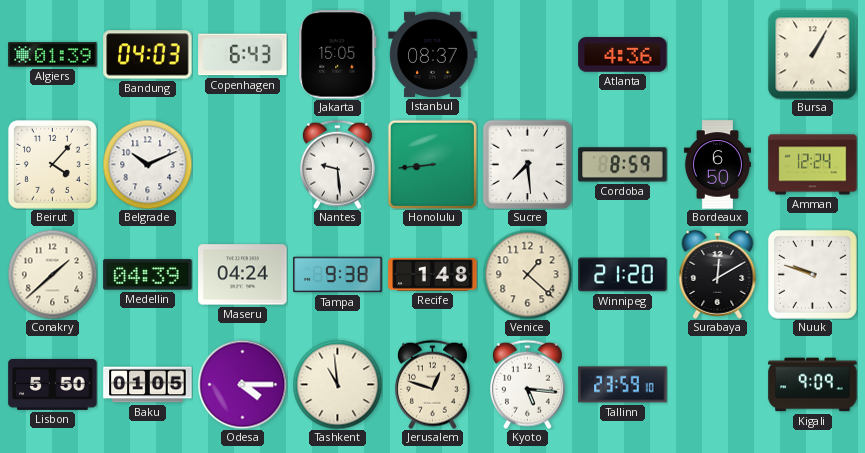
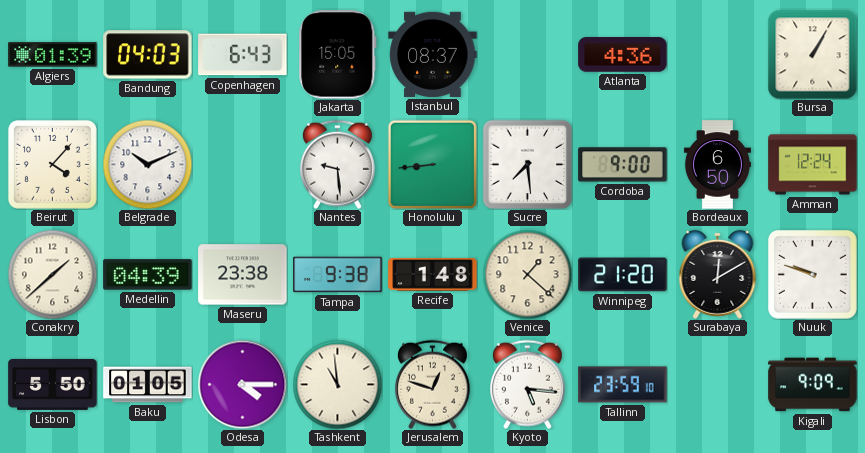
Cordoba: 8:59 -> 9:00
Maseru: 04:24 -> 23:38
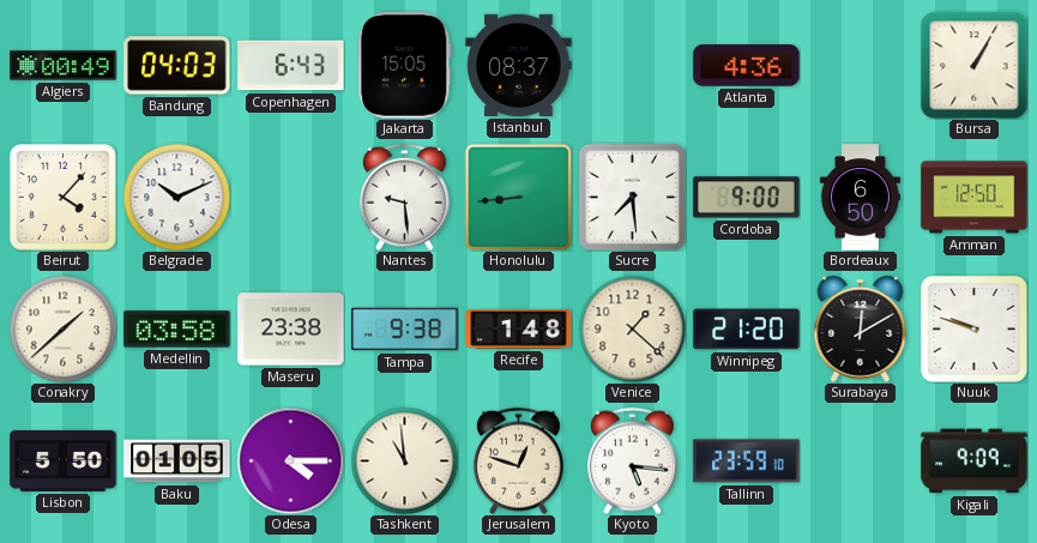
Algiers: 01:39 -> 00:49
Amman: 12:24 -> 12:50
Medellin: 04:39 -> 03:58
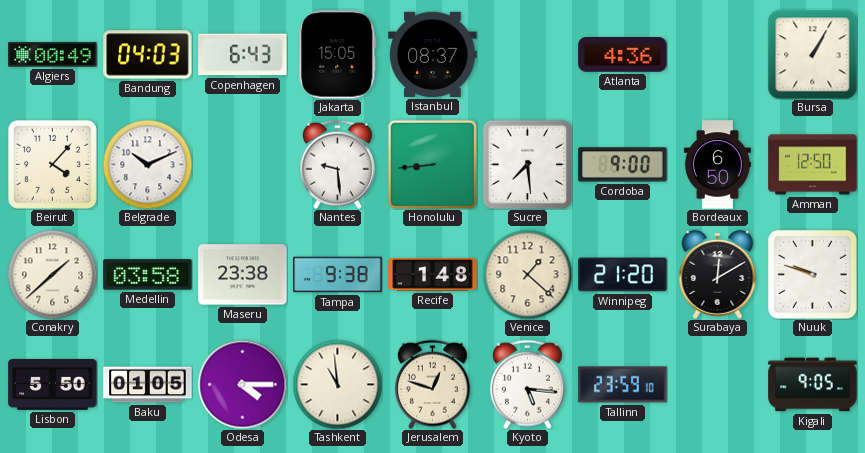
Kigali: 9:09 -> 9:05
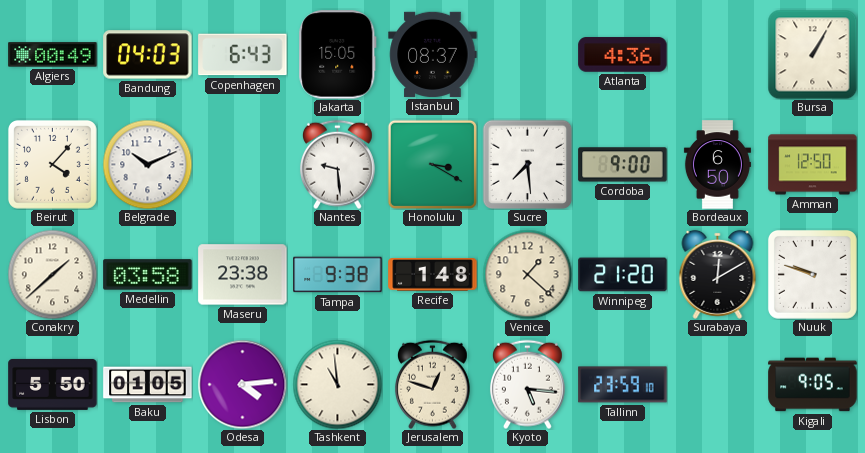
Honolulu: 8:44 -> 3:20
Odesa: 4:15 -> 4:14
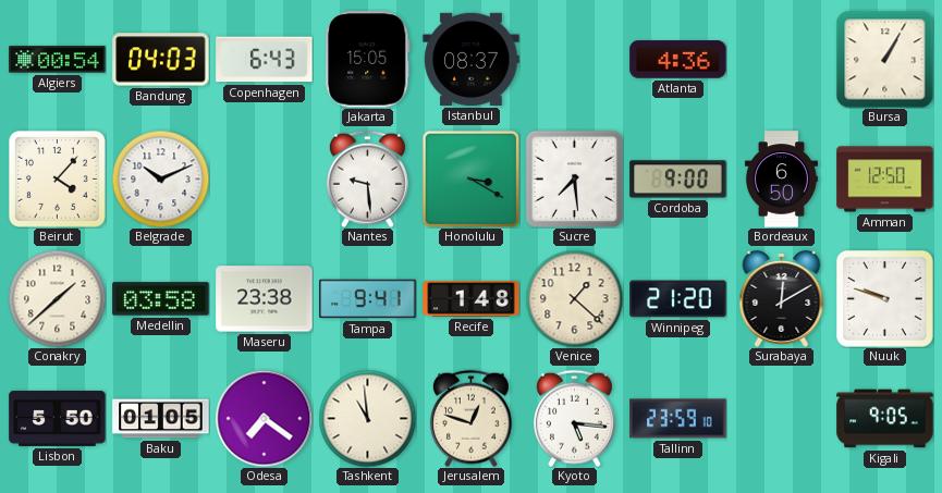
Algiers: 00:49 -> 00:54
Tampa: 9:38 -> 9:41
Odesa: 4:14 -> 7:21
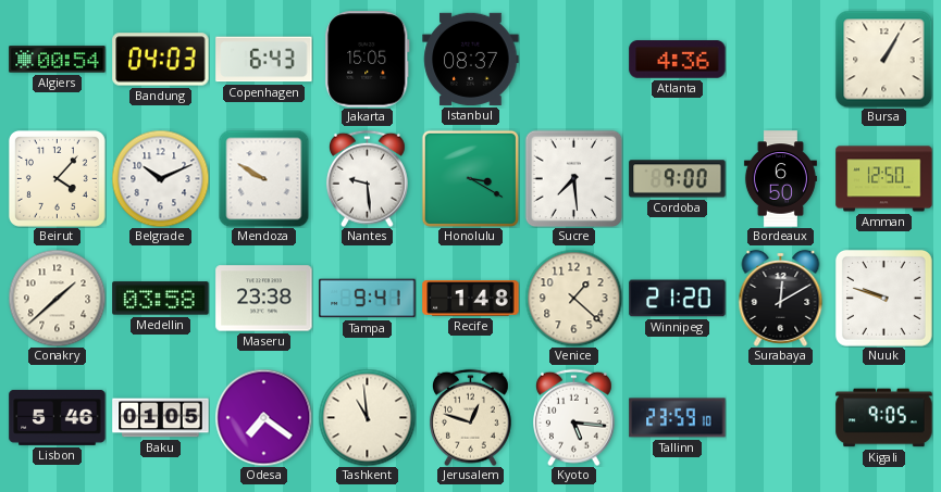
Mendoza: none -> 9:50
Lisbon: 5:50 -> 5:46
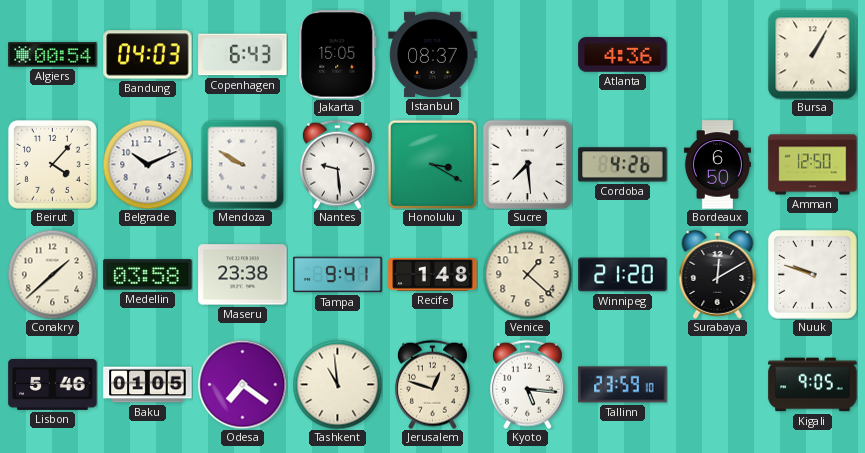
Cordoba: 9:00 -> 4:26
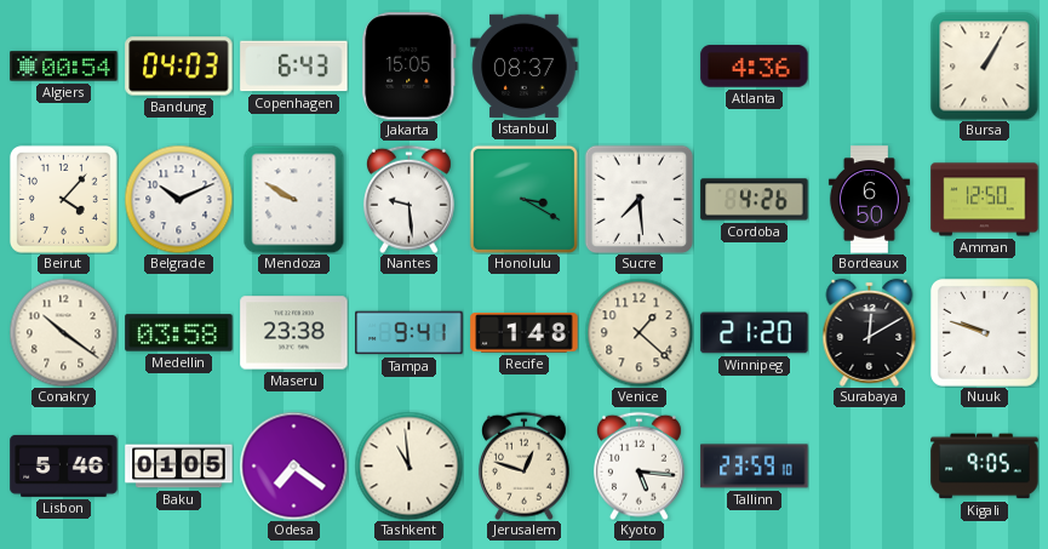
Conakry: 1:38 -> 10:21
